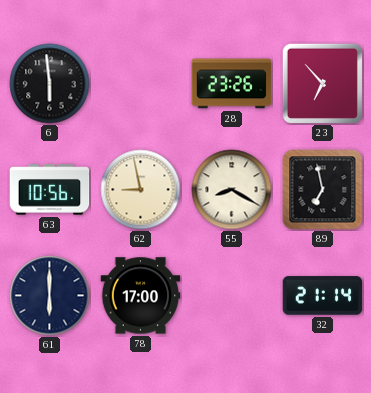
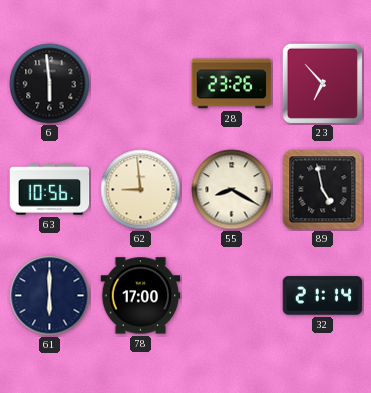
62: 8:58 -> 8:59
89: 6:58 -> 4:58
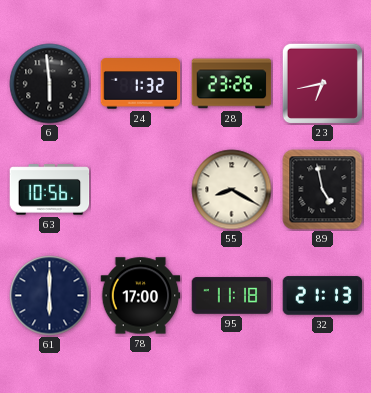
24: none -> 1:32
23: 6:53 -> 6:43
62: 8:59 -> none
95: none -> 11:18
32: 21:14 -> 21:13
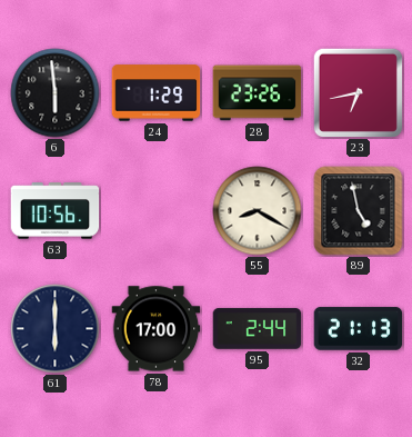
24: 1:32 -> 1:29
95: 11:18 -> 2:44
